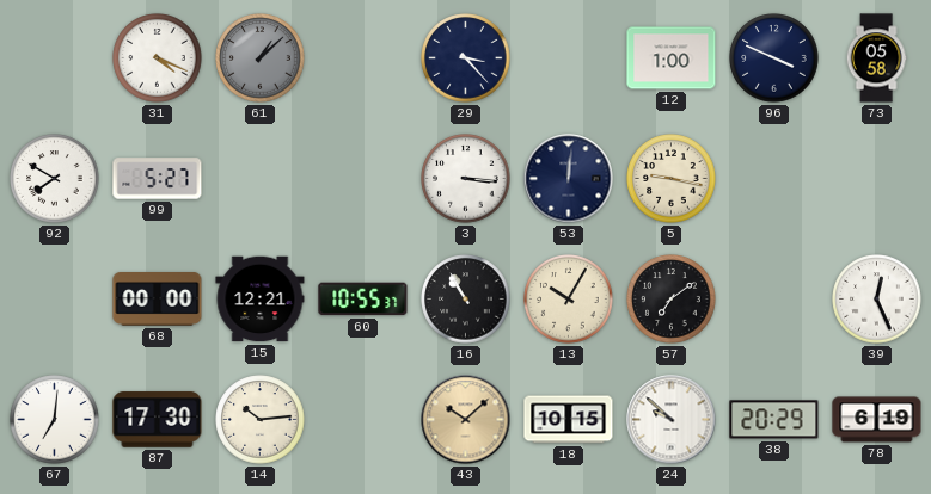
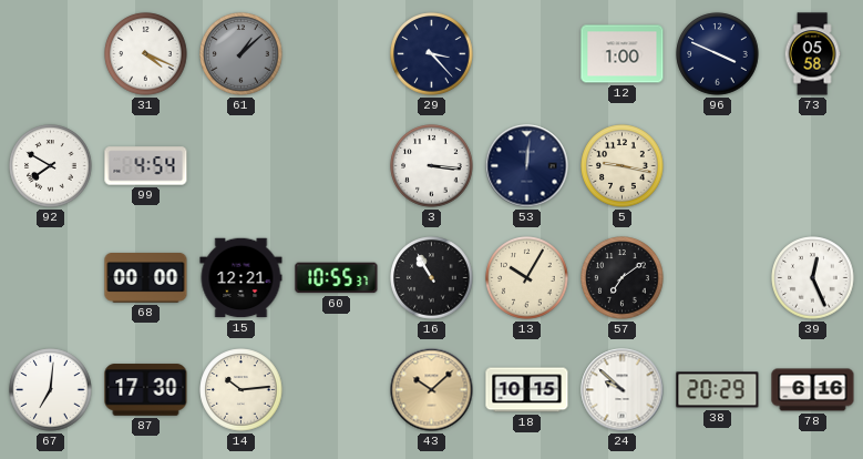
99: 5:27 -> 4:54
78: 6:19 -> 6:16
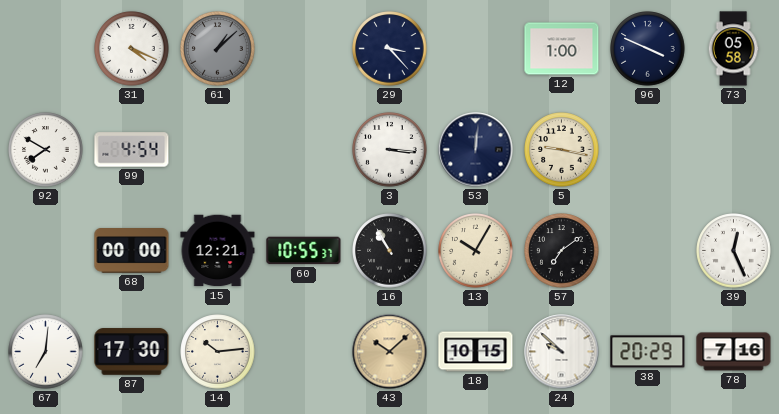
78: 6:16 -> 7:16
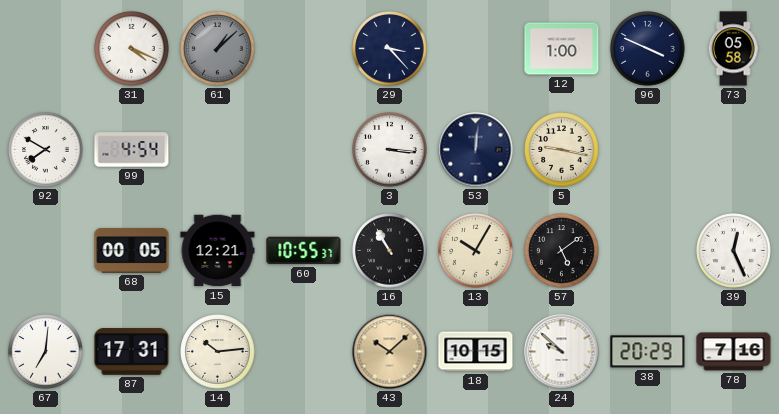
68: 00:00 -> 00:05
57: 7:09 -> 5:09
87: 17:30 -> 17:31
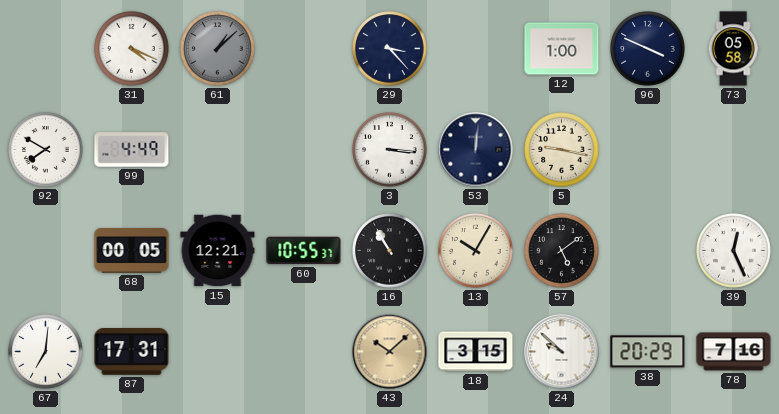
99: 4:54 -> 4:49
14: 10:14 -> none
18: 10:15 -> 3:15
